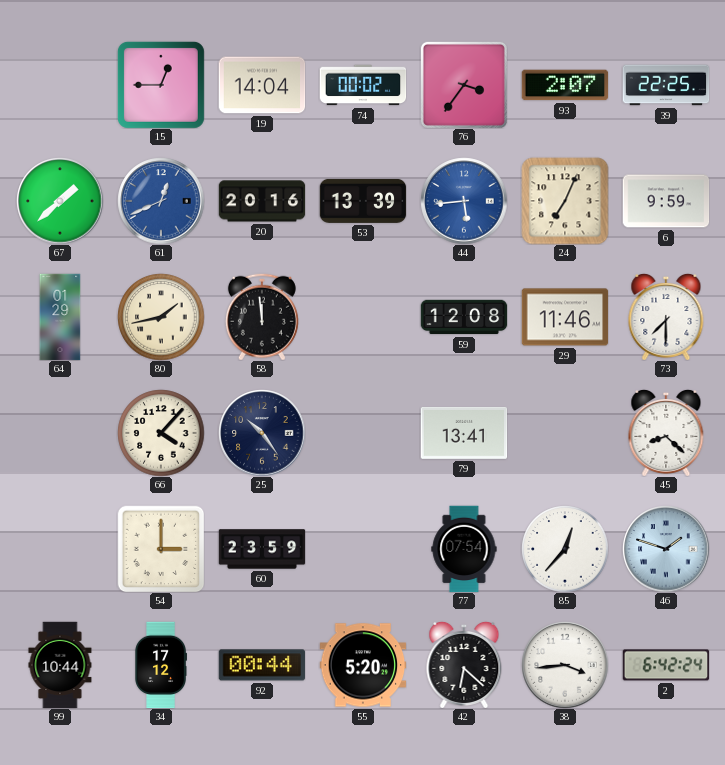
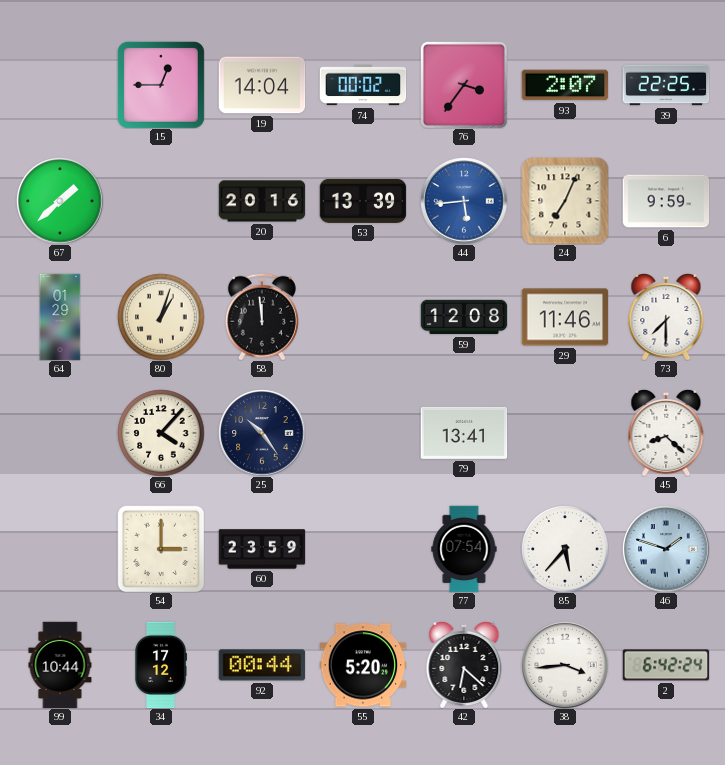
61: 12:41 -> none
80: 1:43 -> 1:03
85: 12:37 -> 5:37
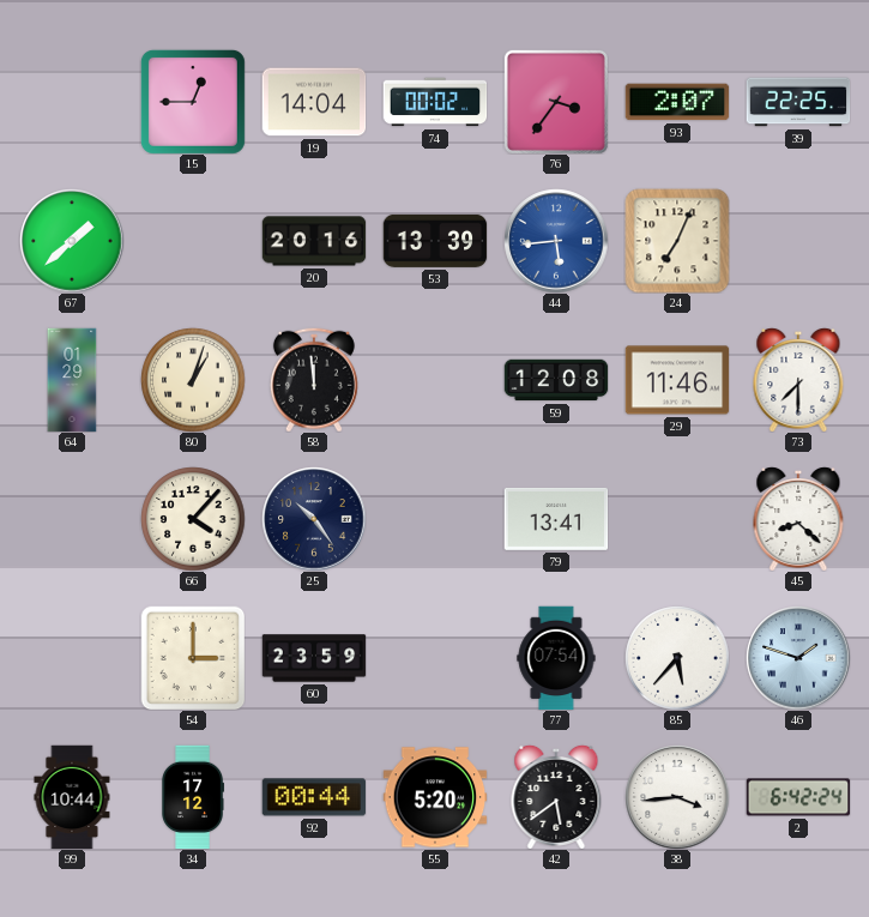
6: 9:59 -> none
42: 6:22 -> 5:39
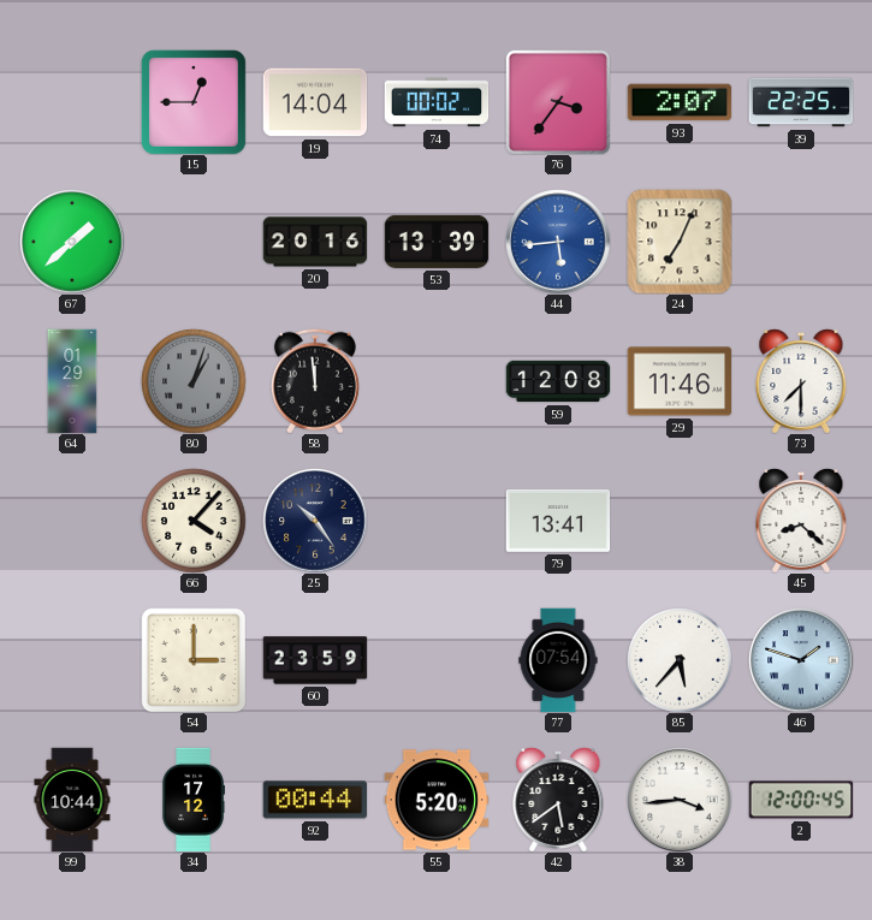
80 dial: cream -> grey
2: 6:42 -> 12:00
